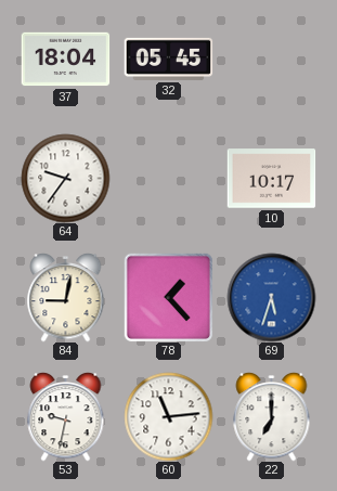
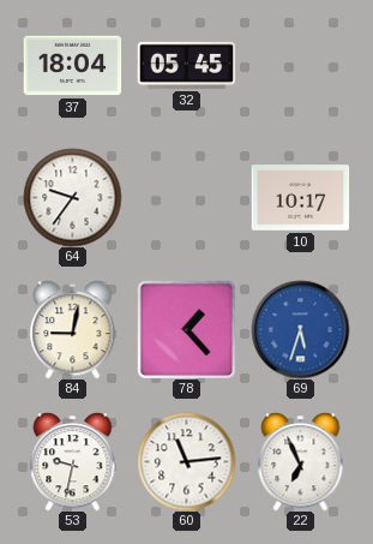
22: 7:00 -> 6:56
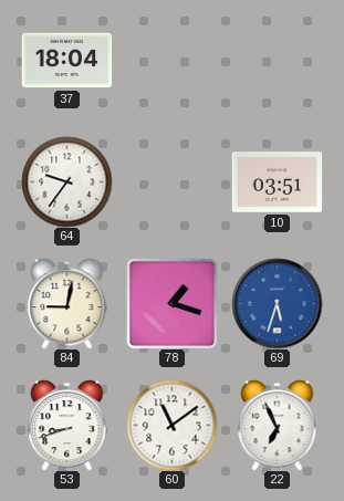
32: 05:45 -> none
10: 10:17 -> 03:51
78: 1:23 -> 1:18
53: 9:32 -> 8:42
60: 11:14 -> 11:09
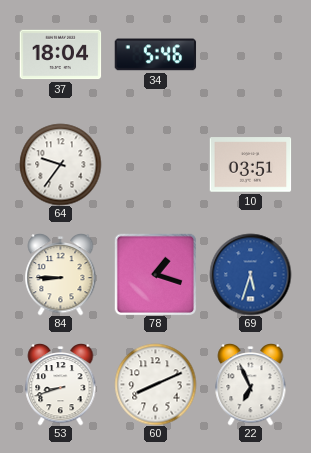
34: none -> 5:46
84: 9:02 -> 8:45
60: 11:09 -> 8:11
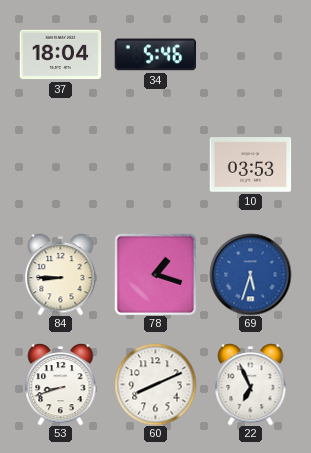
64: 9:36 -> none
10: 03:51 -> 03:53
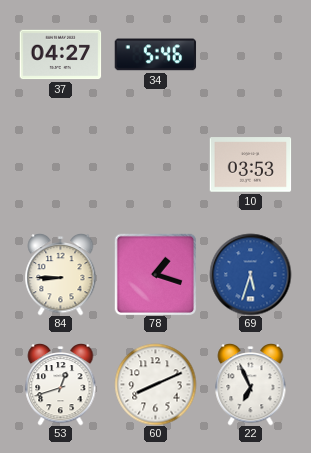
37: 18:04 -> 04:27
53: 8:42 -> 12:42
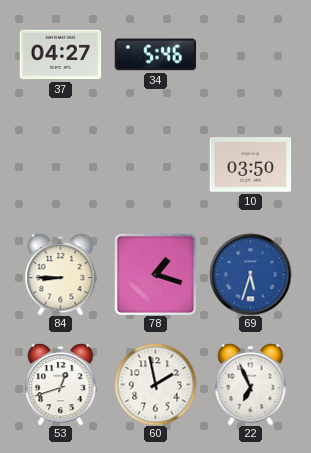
10: 03:53 -> 03:50
60: 8:11 -> 1:58
